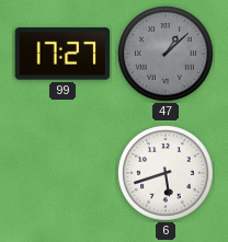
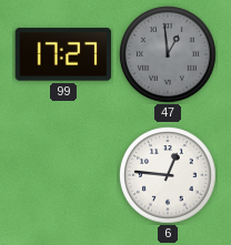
47: 1:08 -> 12:59
6: 5:42 -> 12:46
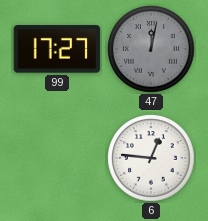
47: 12:59 -> 12:02
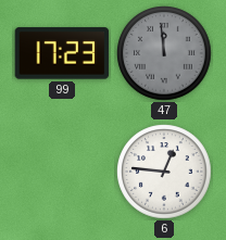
99: 17:27 -> 17:23
47: 12:02 -> 11:59
